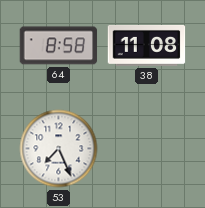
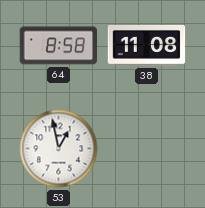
53: 7:26 -> 12:58
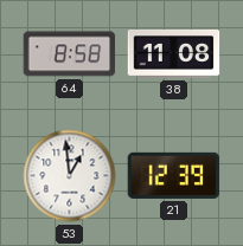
53: 12:58 -> 12:59
21: none -> 12:39
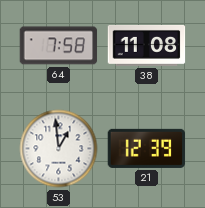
64: 8:58 -> 7:58
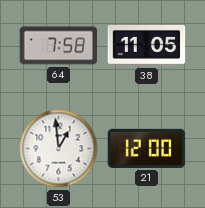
38: 11:08 -> 11:05
21: 12:39 -> 12:00
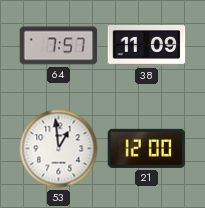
64: 7:58 -> 7:57
38: 11:05 -> 11:09
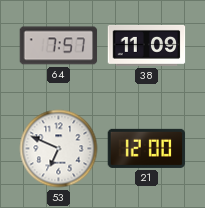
53: 12:59 -> 6:49
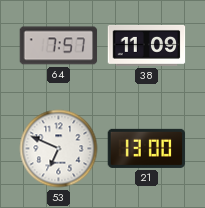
21: 12:00 -> 13:00
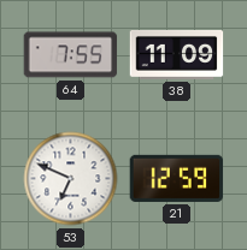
64: 7:57 -> 7:55
21: 13:00 -> 12:59
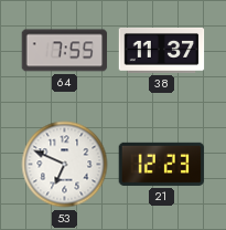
38: 11:09 -> 11:37
21: 12:59 -> 12:23
